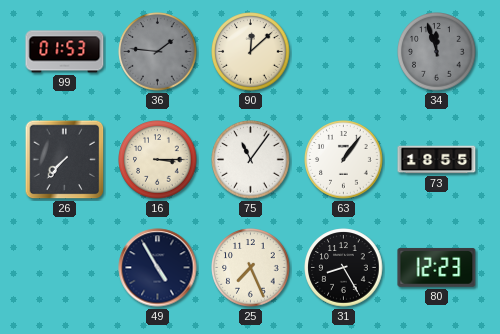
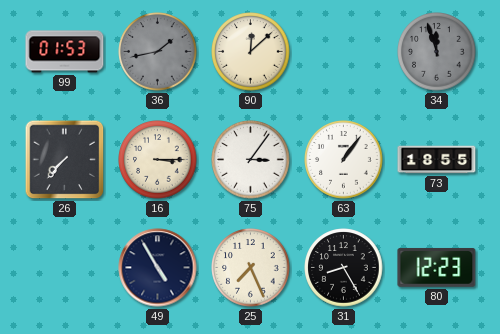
36: 1:46 -> 1:43
75: 11:06 -> 3:06
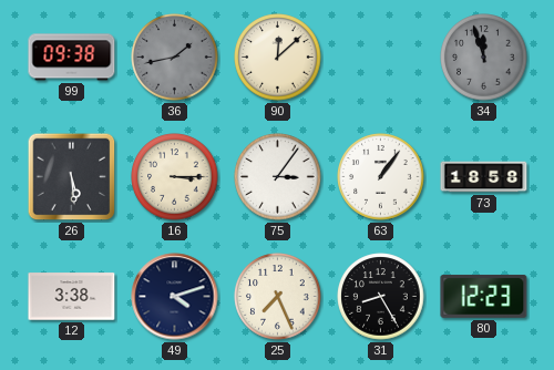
99: 01:53 -> 09:38
26: 7:37 -> 5:29
73: 18:55 -> 18:58
12: none -> 3:38
49: 4:55 -> 4:12
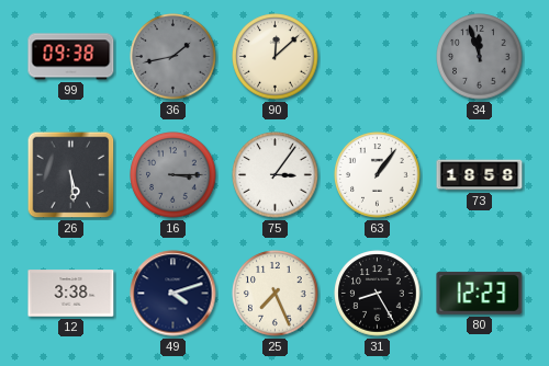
16 dial: cream -> grey
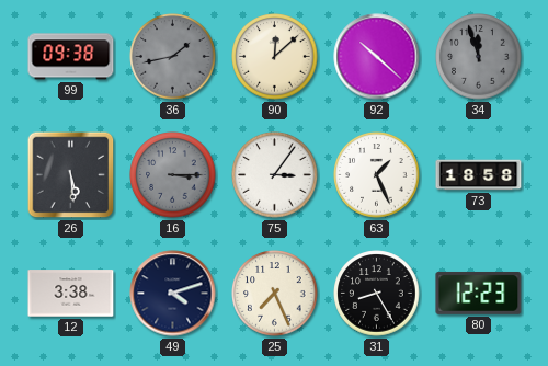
92: none -> 10:22
63: 1:06 -> 1:26
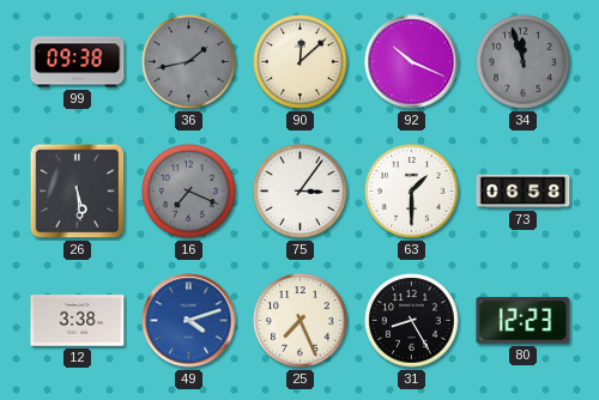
92: 10:22 -> 10:19
16: 3:15 -> 7:19
63: 1:26 -> 1:30
73: 18:58 -> 06:58
49 dial: navy -> blue
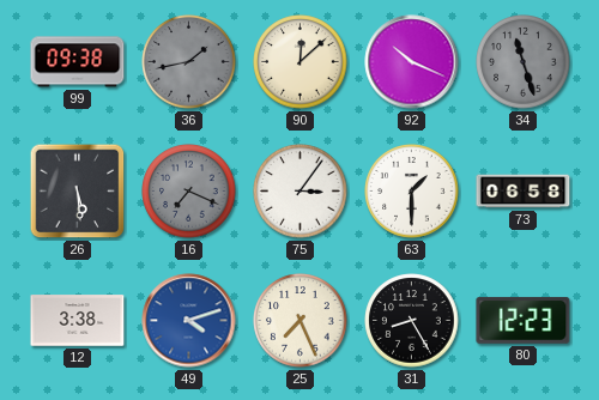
34: 11:57 -> 11:27
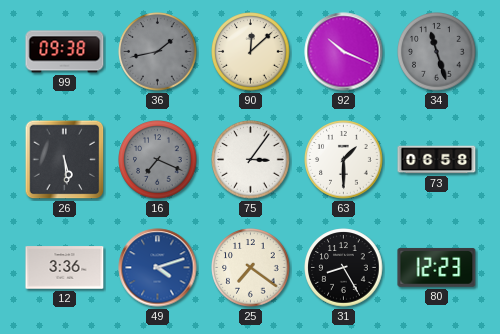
12: 3:38 -> 3:36
25: 7:26 -> 7:21
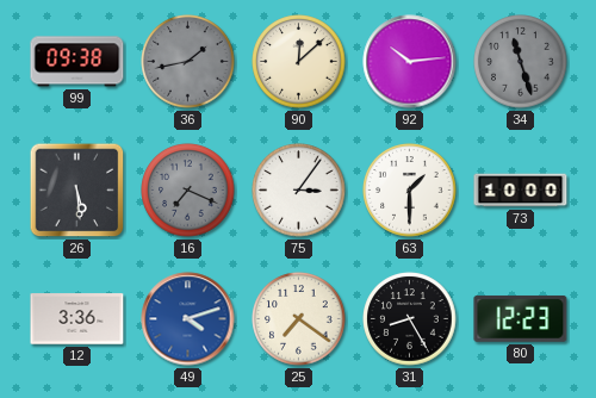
92: 10:19 -> 10:14
73: 06:58 -> 10:00
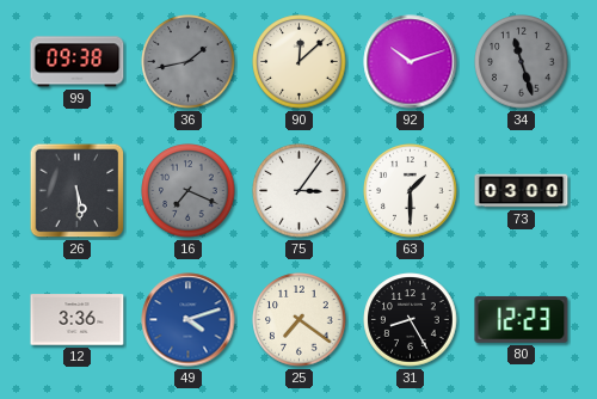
92: 10:14 -> 10:12
73: 10:00 -> 03:00
